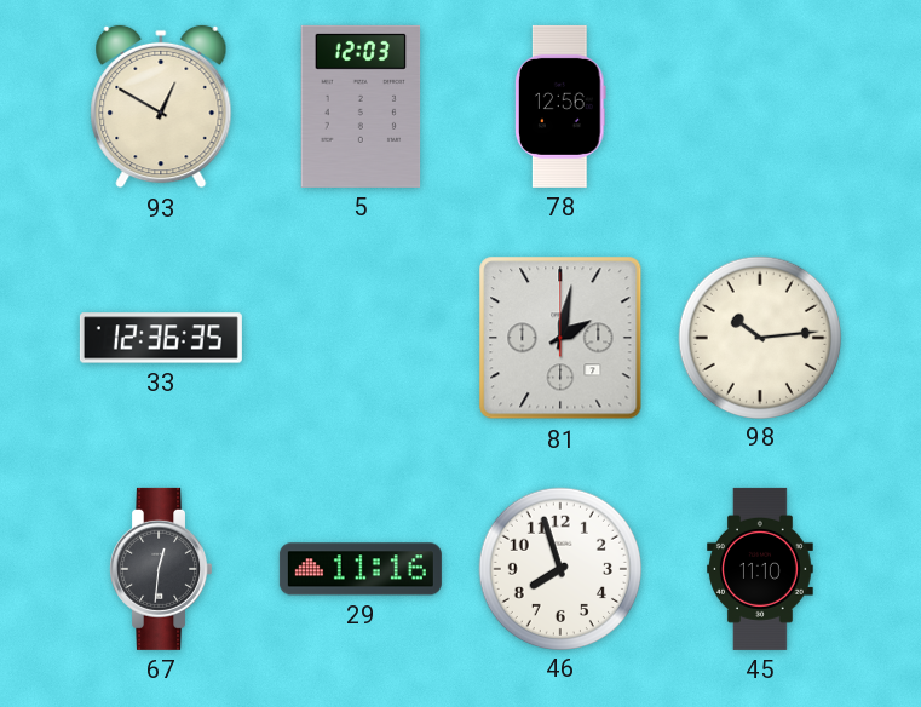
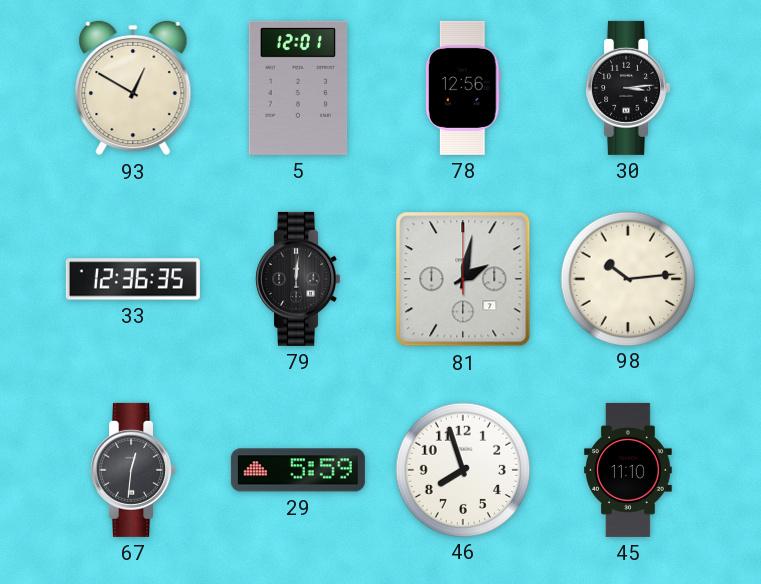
5: 12:03 -> 12:01
30: none -> 3:14
79: none -> 12:01
29: 11:16 -> 5:59
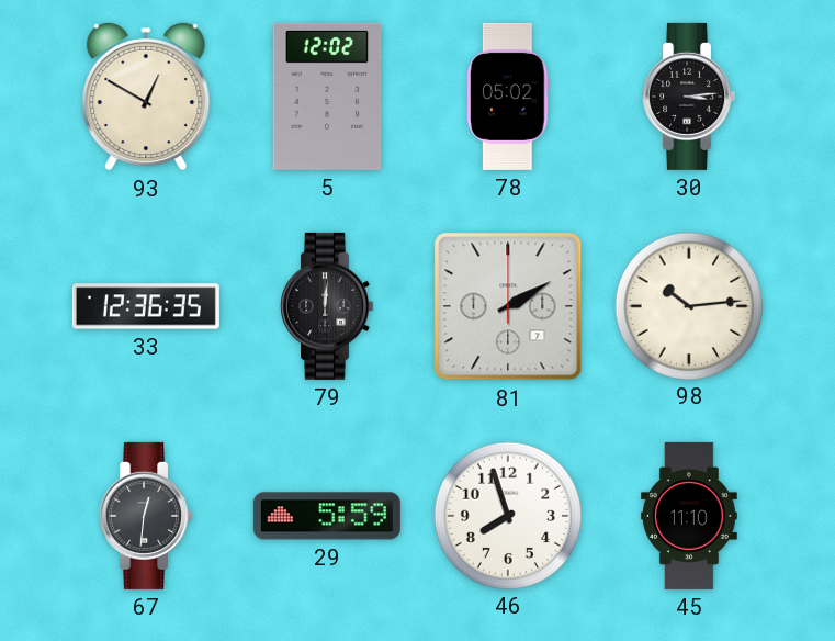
5: 12:01 -> 12:02
78: 12:56 -> 05:02
81: 2:02 -> 2:10
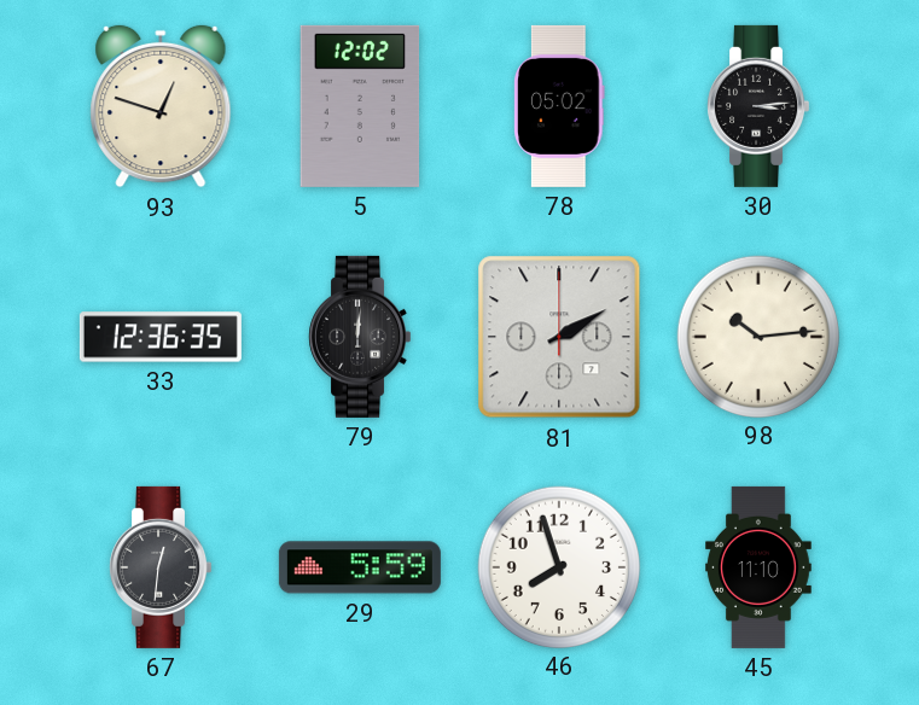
93: 12:50 -> 12:48
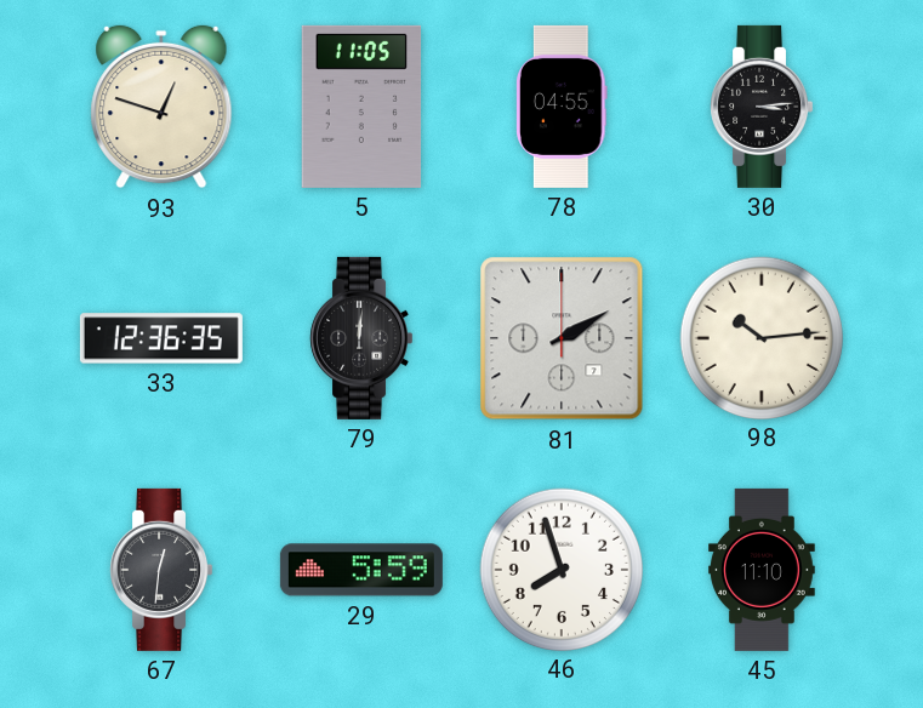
5: 12:02 -> 11:05
78: 05:02 -> 04:55
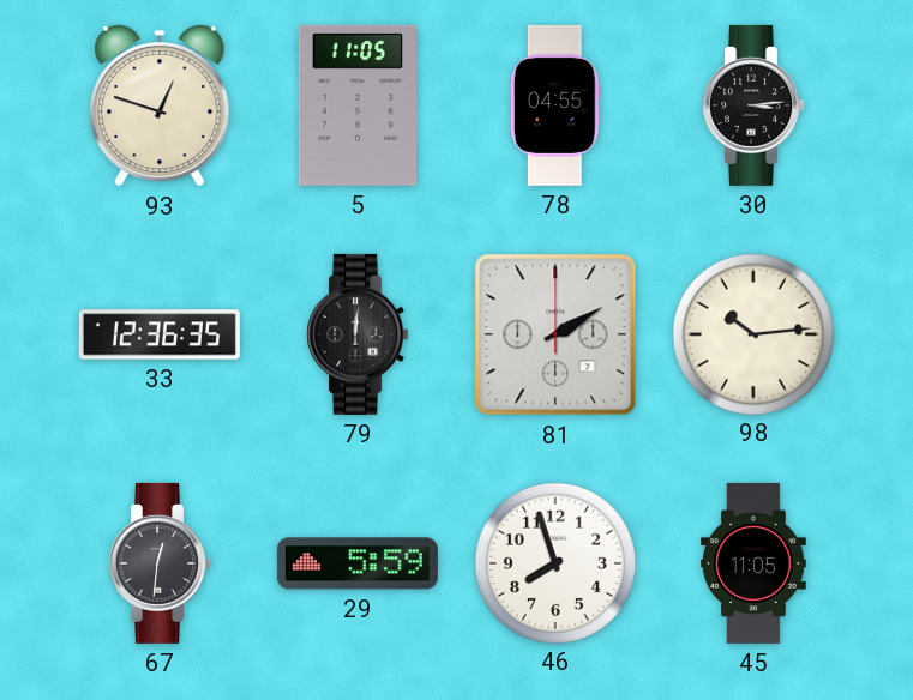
45: 11:10 -> 11:05
